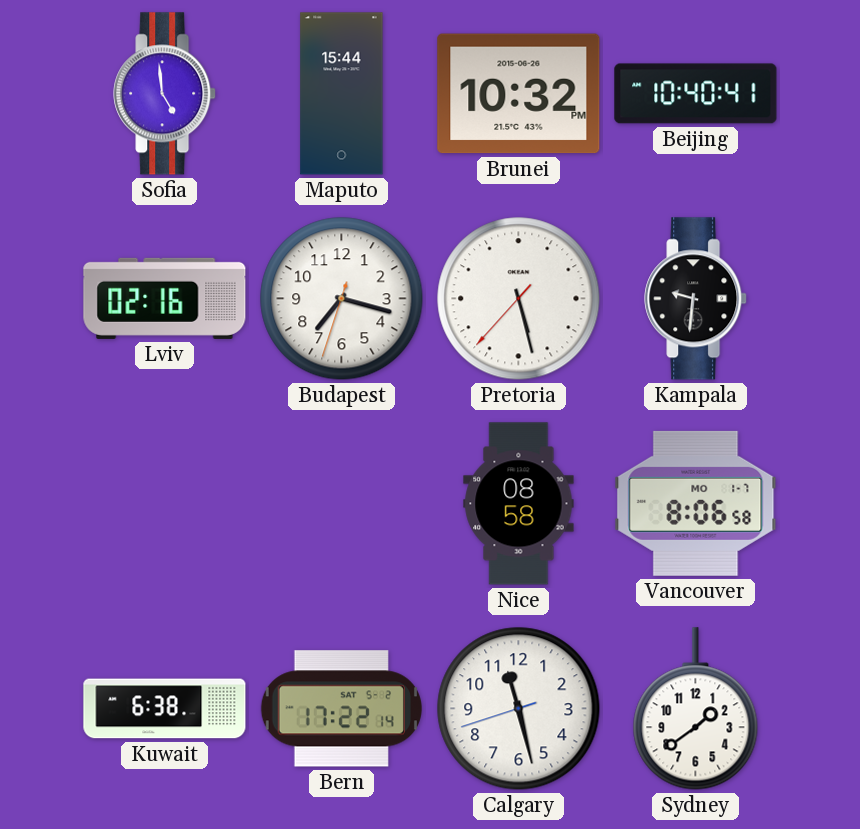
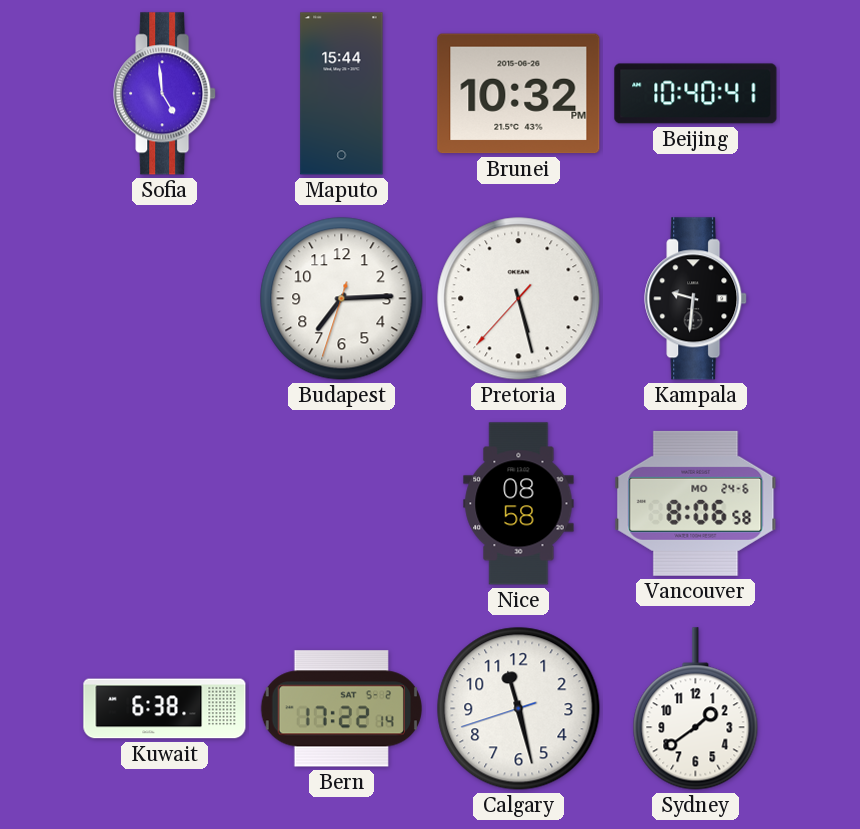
Lviv: 02:16 -> none
Budapest: 7:17 -> 7:14
Vancouver date: MO 1-7 -> MO 24-6
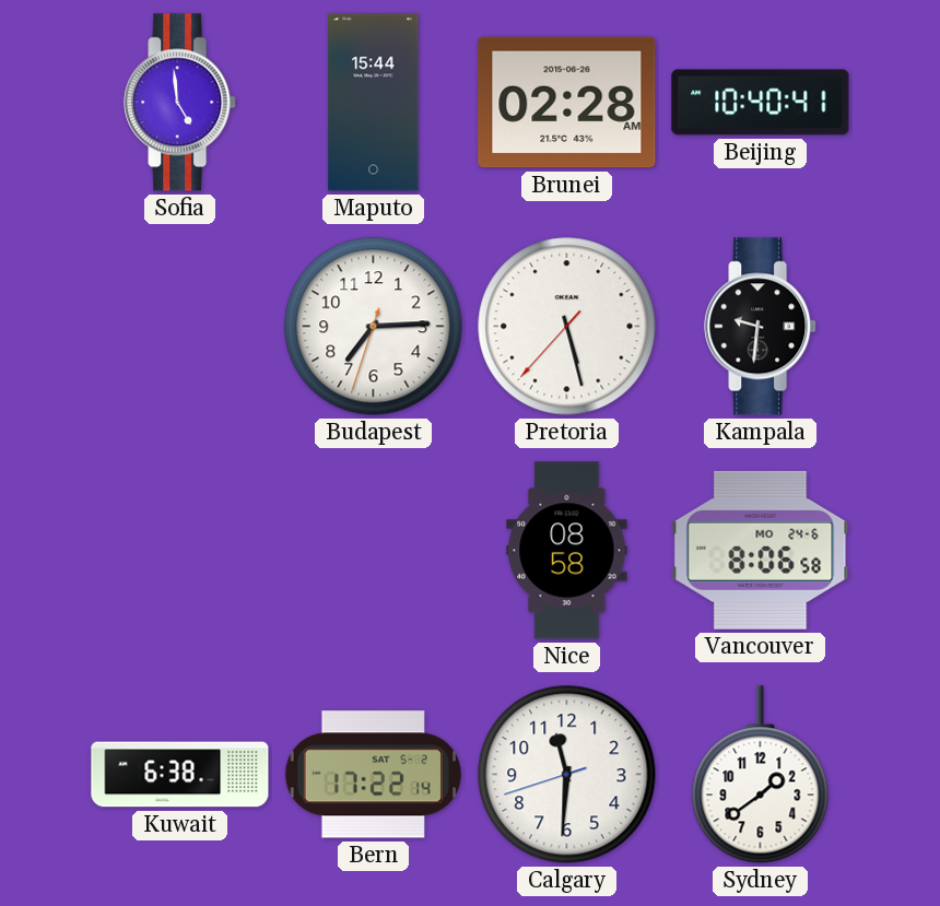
Brunei: 10:32 -> 02:28
Calgary: 11:27 -> 11:30
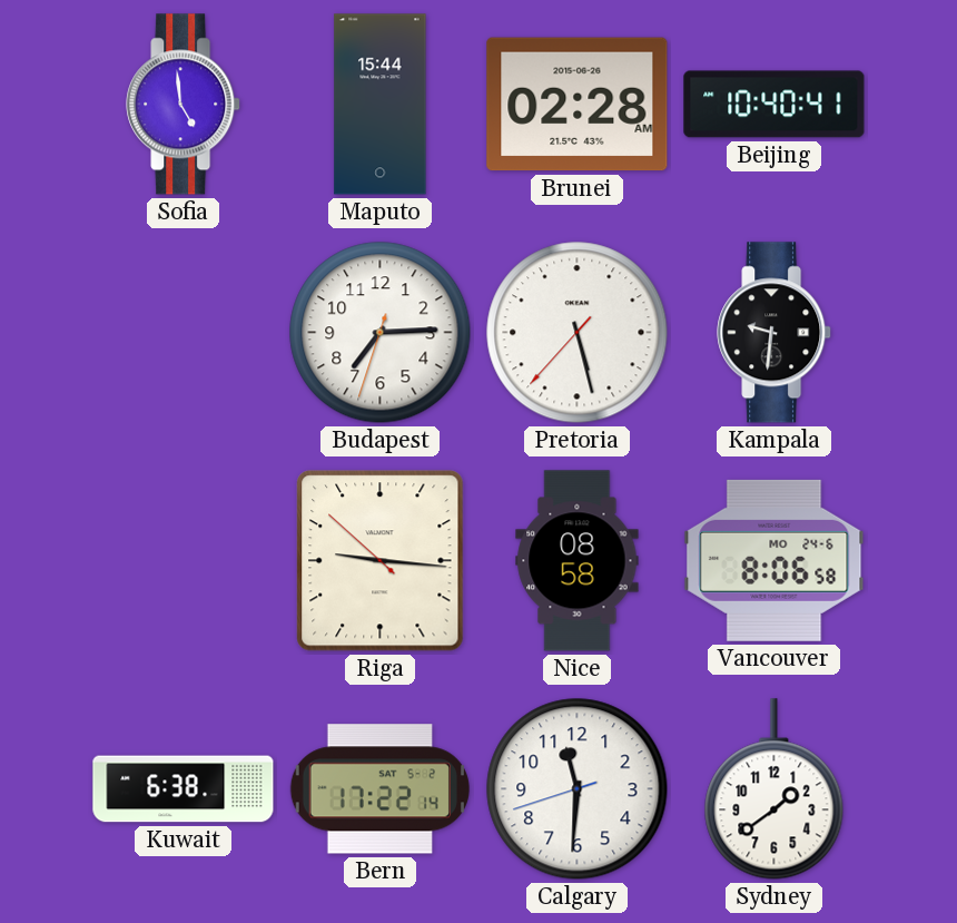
Riga: none -> 9:15
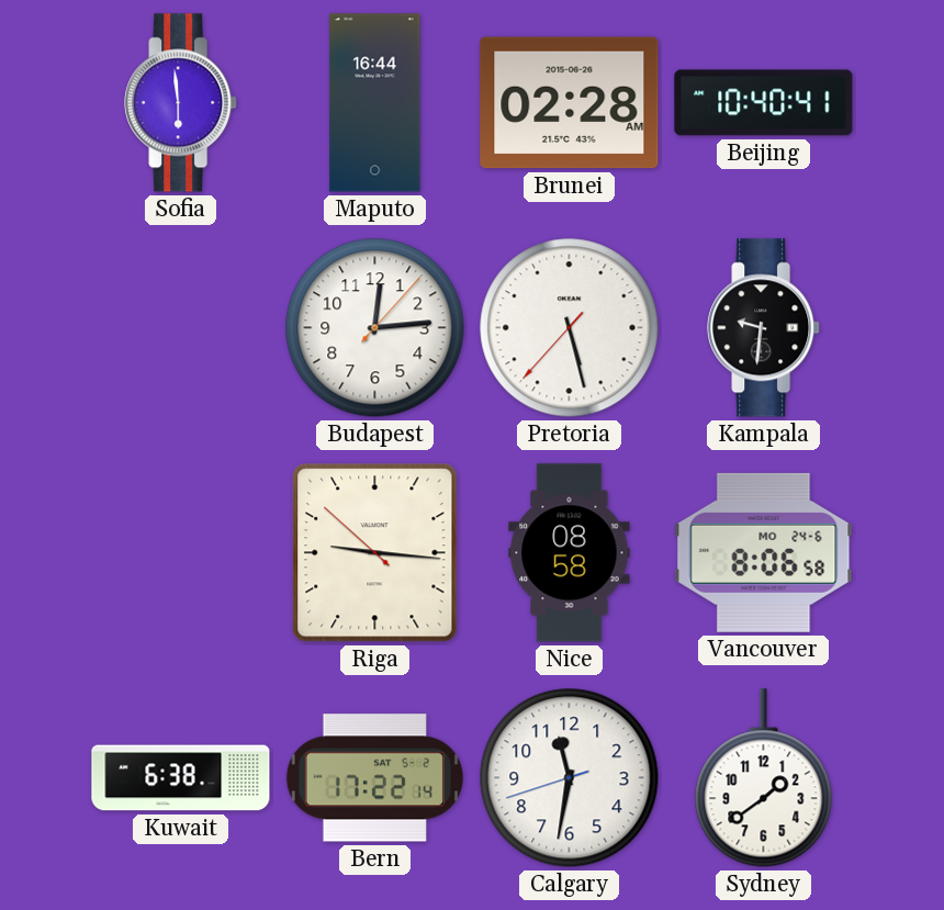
Sofia: 4:59 -> 5:59
Maputo: 15:44 -> 16:44
Budapest: 7:14 -> 12:14
Calgary: 11:30 -> 11:31
